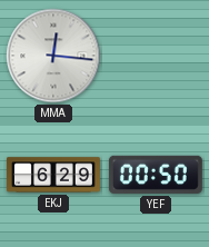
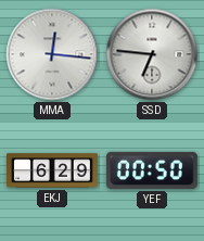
SSD: none -> 6:46
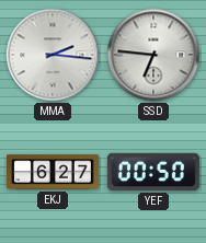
MMA: 12:16 -> 2:16
EKJ: 6:29 -> 6:27
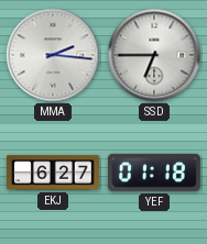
SSD: 6:46 -> 6:45
YEF: 00:50 -> 01:18
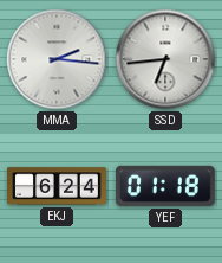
SSD: 6:45 -> 6:44
EKJ: 6:27 -> 6:24
